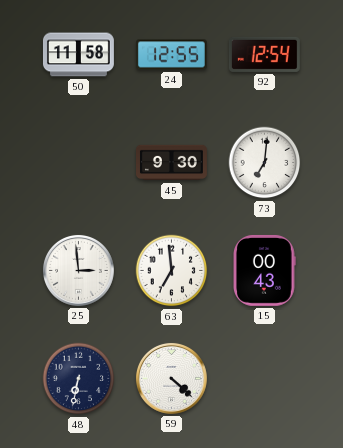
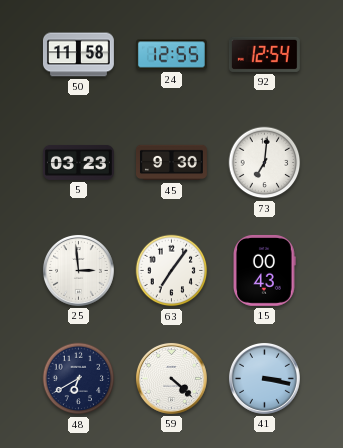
5: none -> 03:23
63: 6:59 -> 7:06
48: 6:32 -> 6:40
41: none -> 3:17
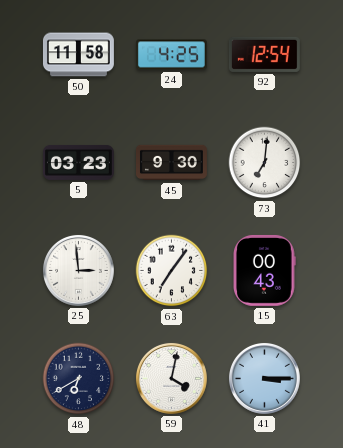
24: 12:55 -> 4:25
59: 4:22 -> 4:02
41: 3:17 -> 3:15
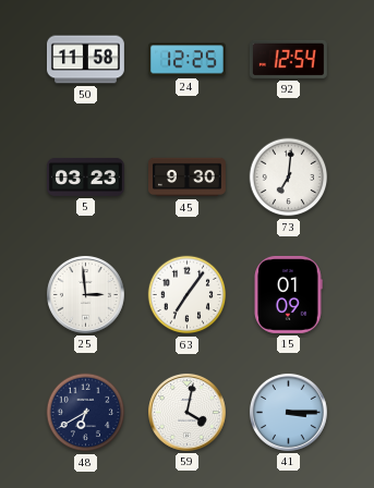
24: 4:25 -> 12:25
15: 00:43 -> 01:09
